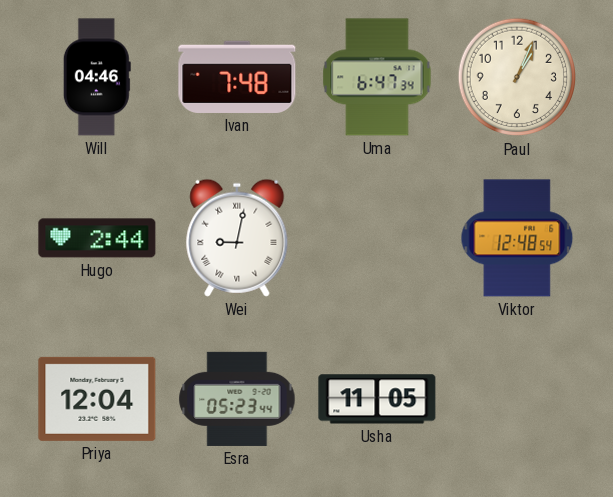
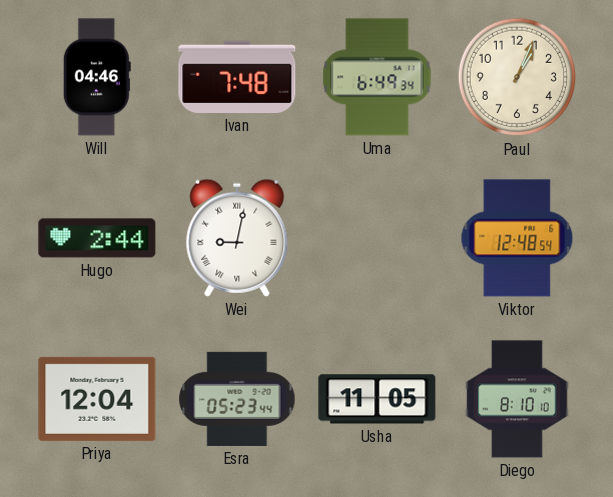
Uma: 6:47 -> 6:49
Diego: none -> 8:10
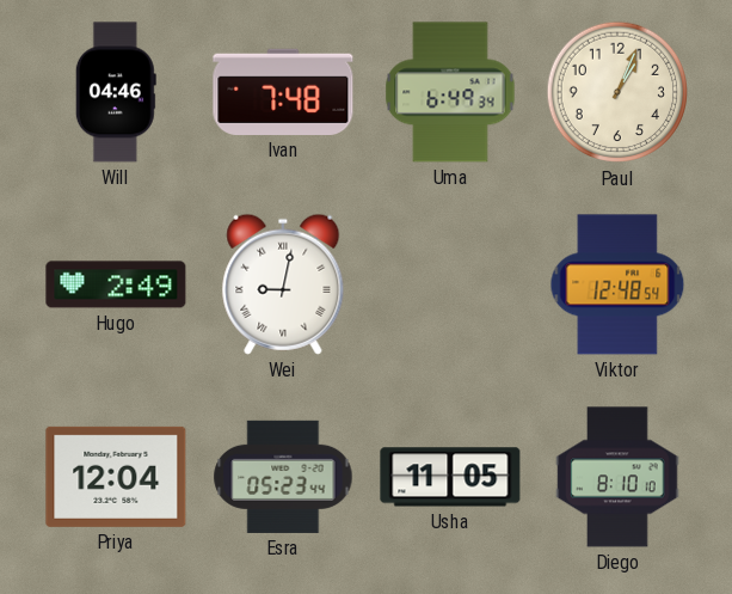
Hugo: 2:44 -> 2:49
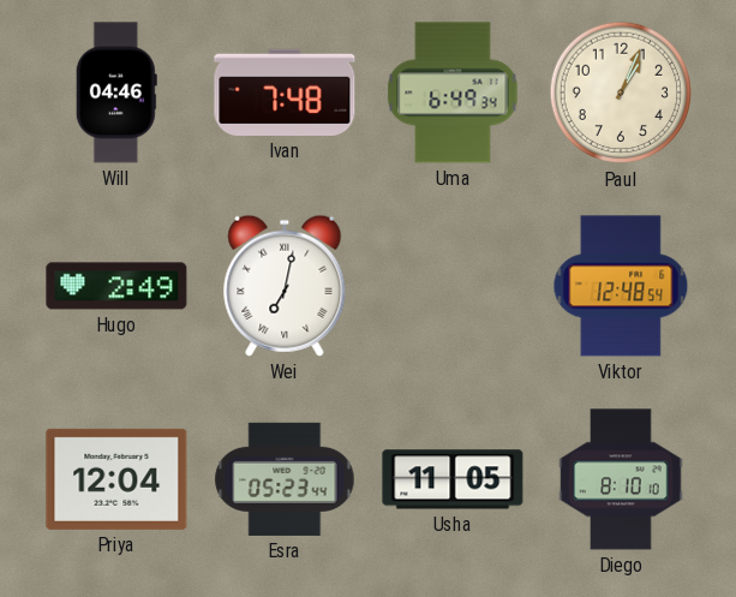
Wei: 9:02 -> 7:02
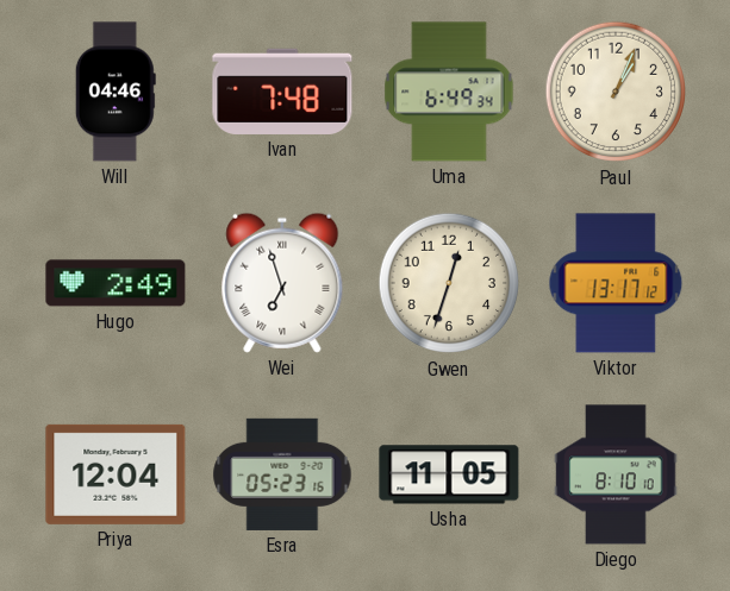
Wei: 7:02 -> 6:57
Gwen: none -> 12:33
Viktor: 12:48 -> 13:17
Esra: 05:23:44 -> 05:23:16
